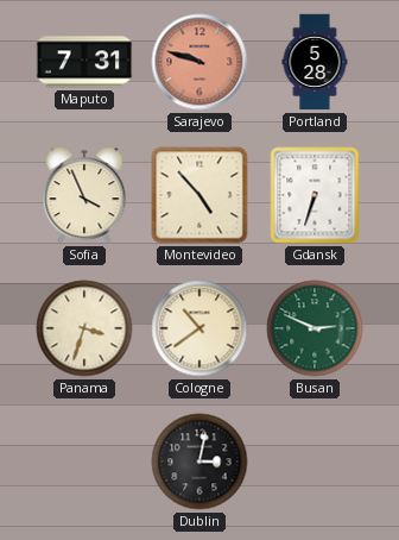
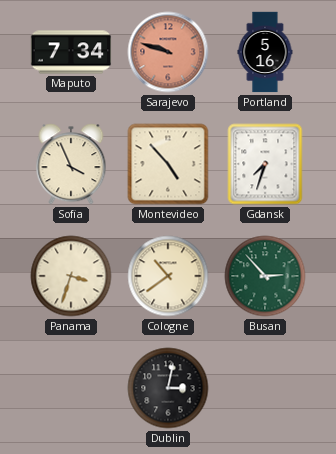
Maputo: 7:31 -> 7:34
Portland: 5:28 -> 5:16
Gdansk: 6:33 -> 7:33
Busan: 2:49 -> 2:53
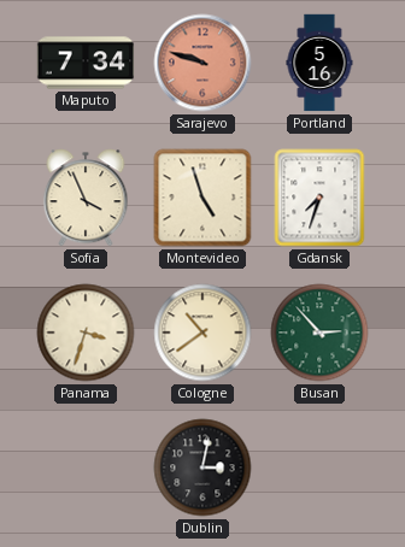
Montevideo: 4:53 -> 4:57
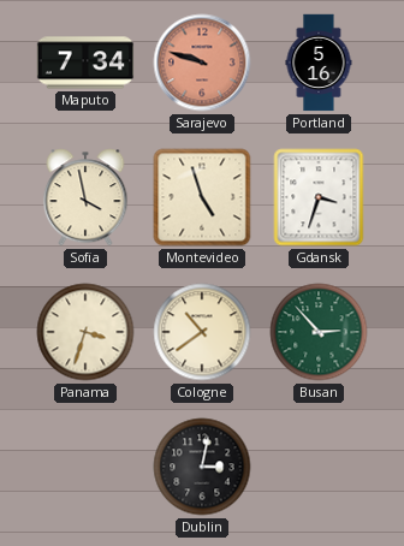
Sofia: 3:56 -> 3:58
Gdansk: 7:33 -> 3:33
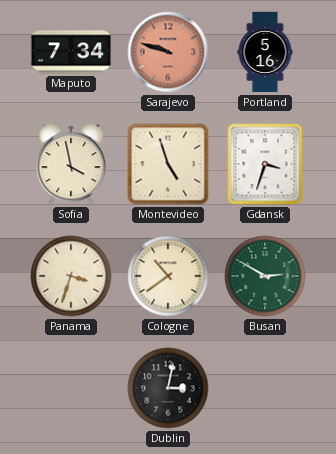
Busan: 2:53 -> 2:50
